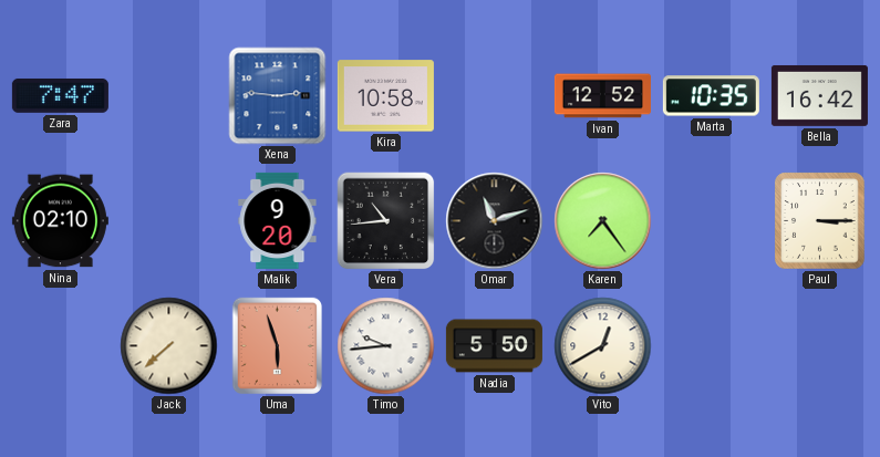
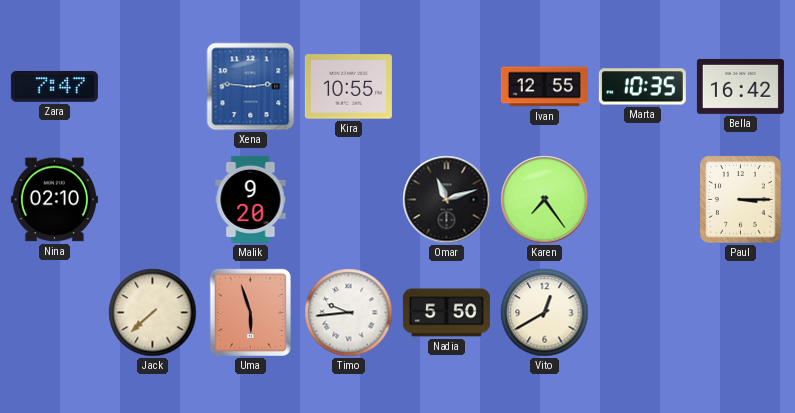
Kira: 10:58 -> 10:55
Ivan: 12:52 -> 12:55
Vera: 10:44 -> none
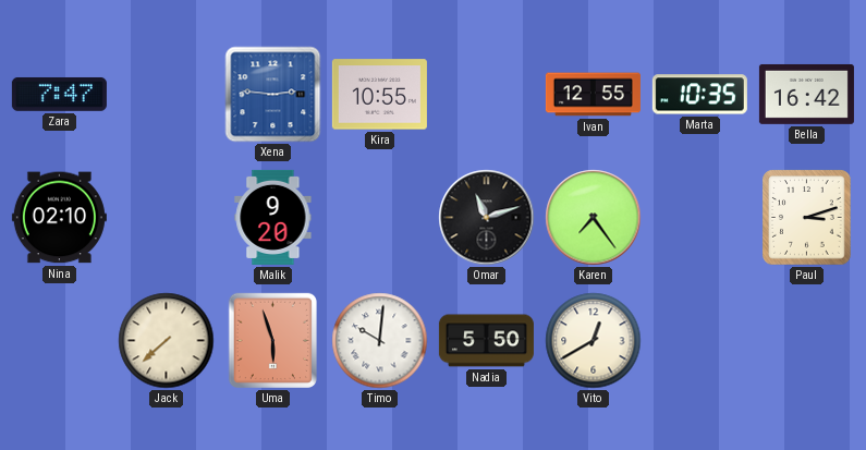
Paul: 3:15 -> 3:12
Timo: 9:44 -> 10:01
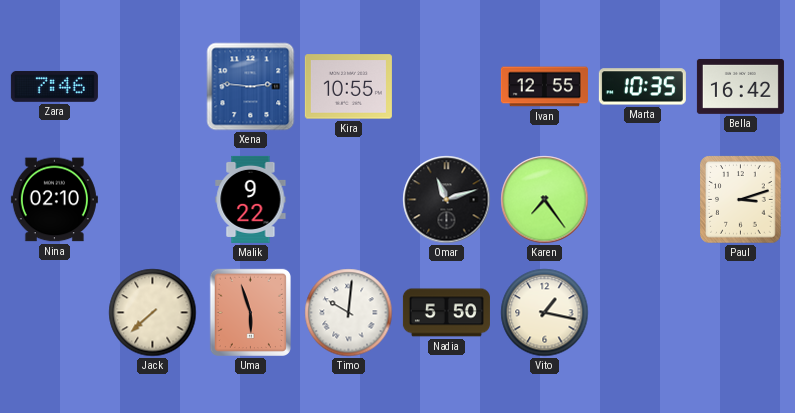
Zara: 7:47 -> 7:46
Malik: 9:20 -> 9:22
Vito: 12:40 -> 1:17
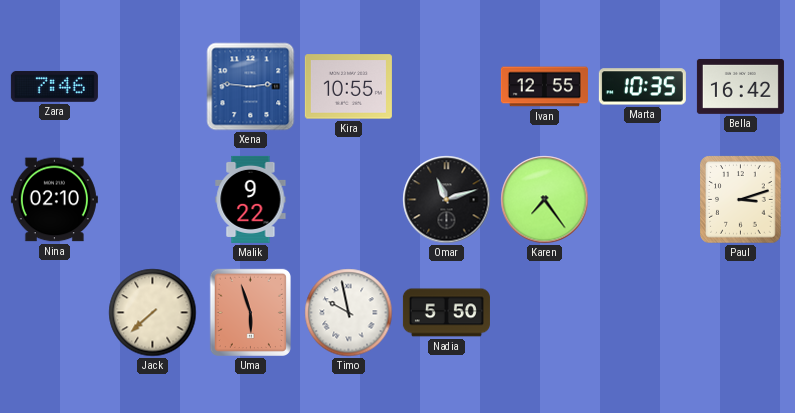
Timo: 10:01 -> 9:58
Vito: 1:17 -> none
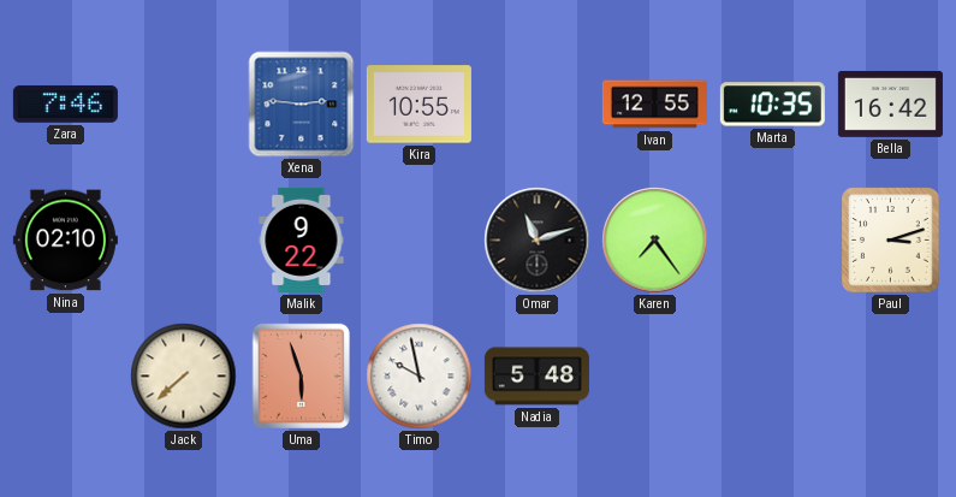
Nadia: 5:50 -> 5:48
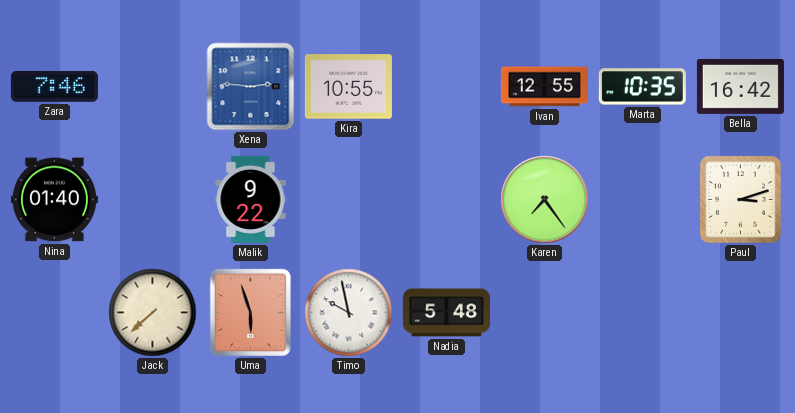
Nina: 02:10 -> 01:40
Omar: 11:12 -> none
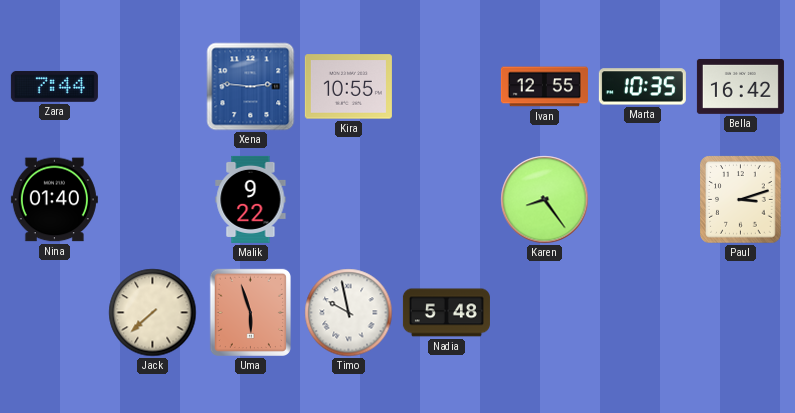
Zara: 7:46 -> 7:44
Karen: 7:24 -> 8:24
